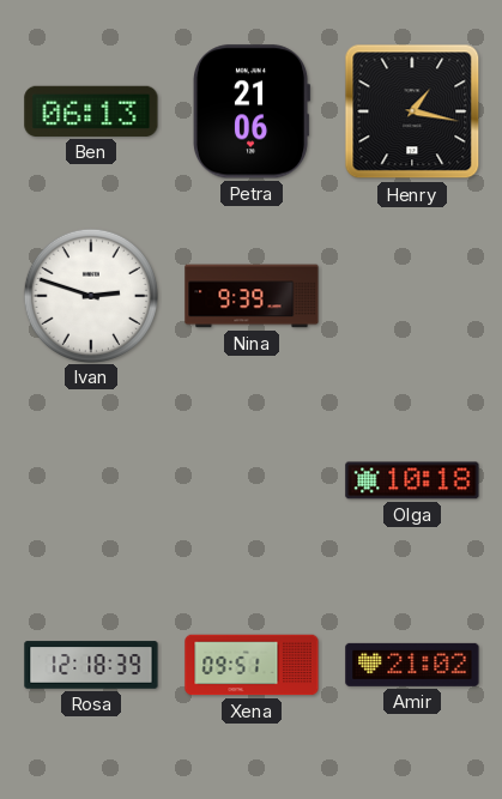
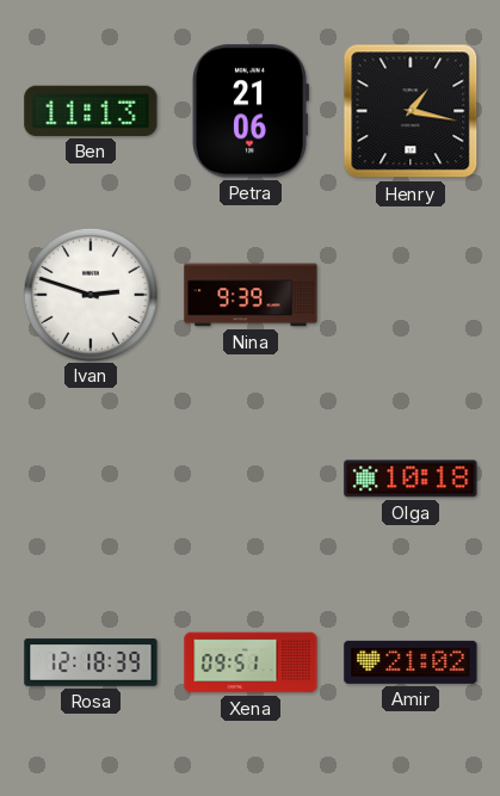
Ben: 06:13 -> 11:13
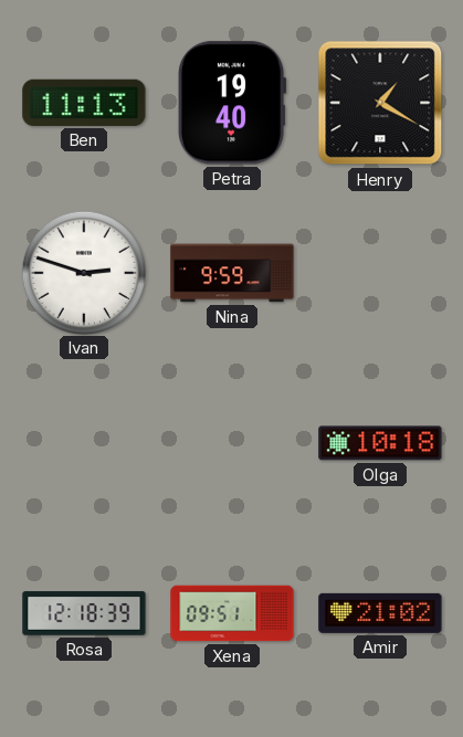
Petra: 21:06 -> 19:40
Henry: 1:17 -> 1:20
Nina: 9:39 -> 9:59
